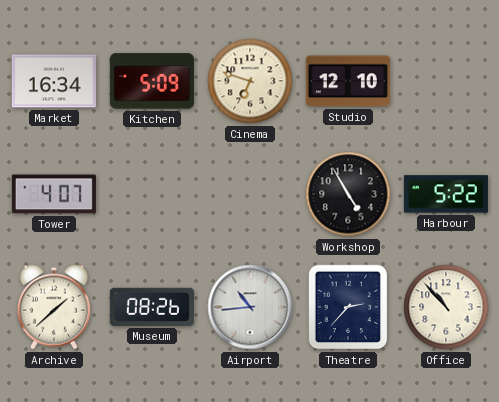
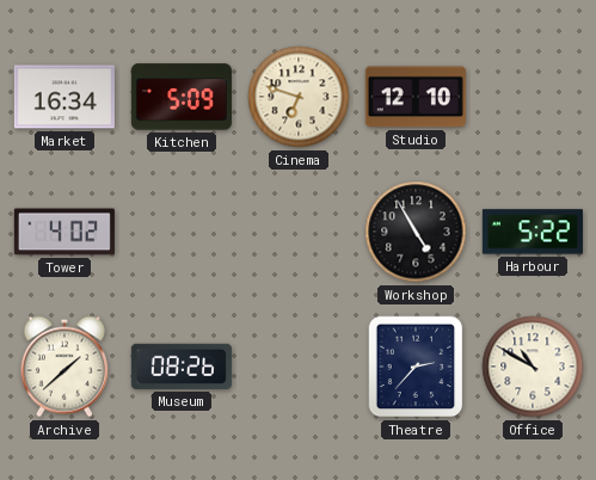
Tower: 4:07 -> 4:02
Airport: 10:44 -> none
Office: 10:53 -> 10:50
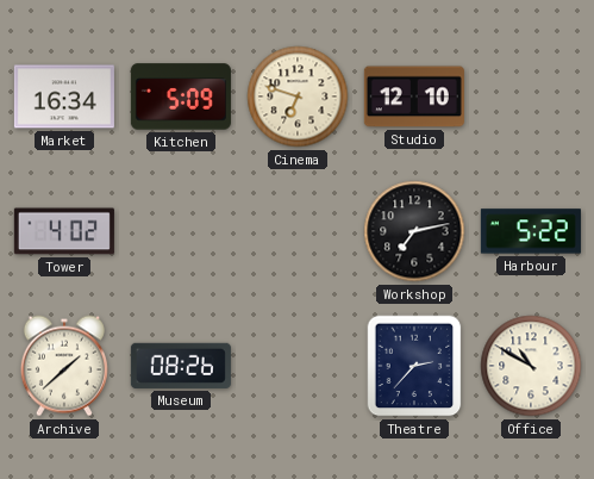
Workshop: 4:55 -> 7:13
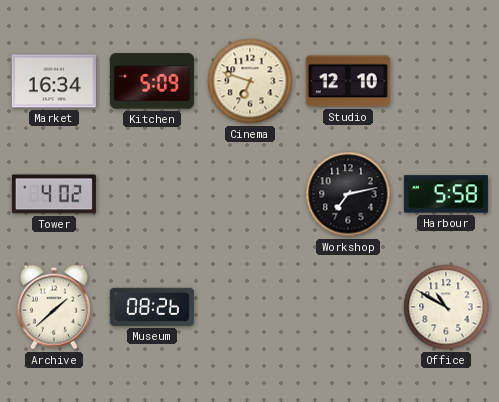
Harbour: 5:22 -> 5:58
Theatre: 2:37 -> none
